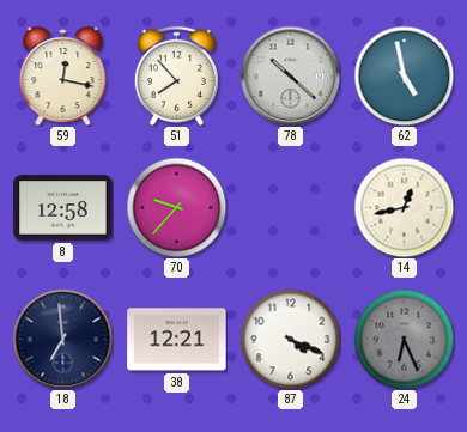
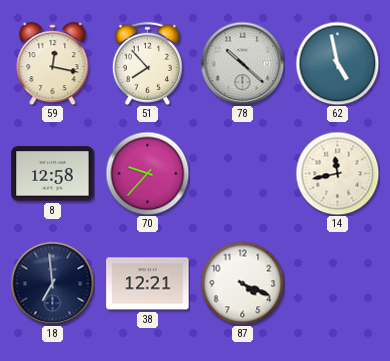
14: 12:43 -> 11:43
24: 6:26 -> none
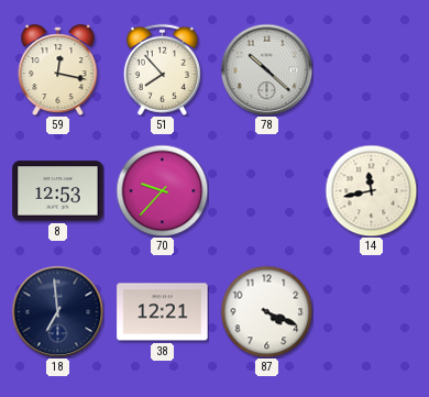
62: 4:58 -> none
8: 12:58 -> 12:53
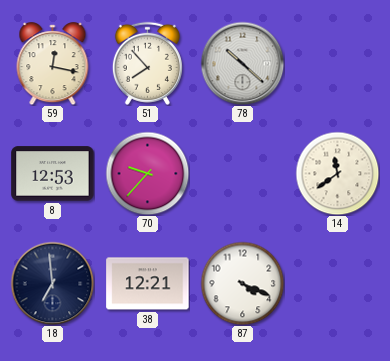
14: 11:43 -> 11:39
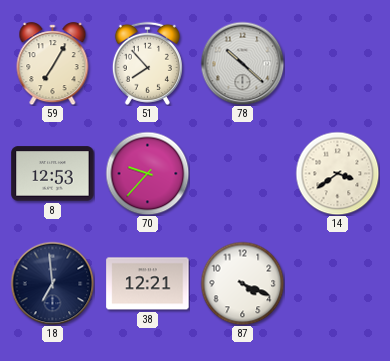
59: 12:17 -> 7:05
14: 11:39 -> 3:39
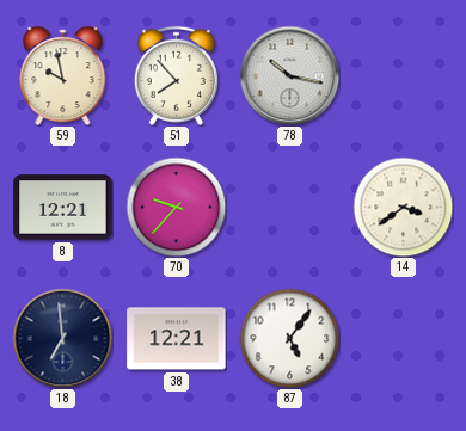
59: 7:05 -> 9:58
78: 10:22 -> 10:17
8: 12:53 -> 12:21
87: 4:19 -> 5:06
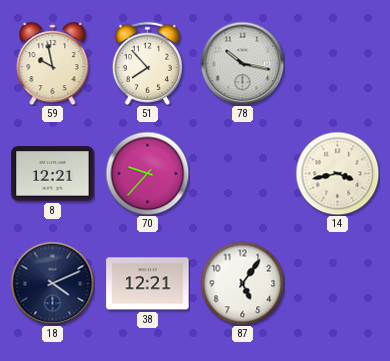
14: 3:39 -> 3:43
18: 6:59 -> 4:11
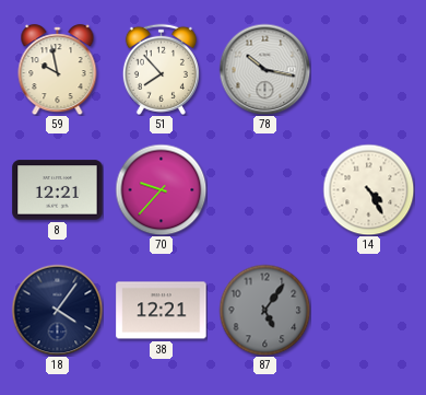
14: 3:43 -> 4:25
18: 4:11 -> 4:06
87 dial: white -> grey
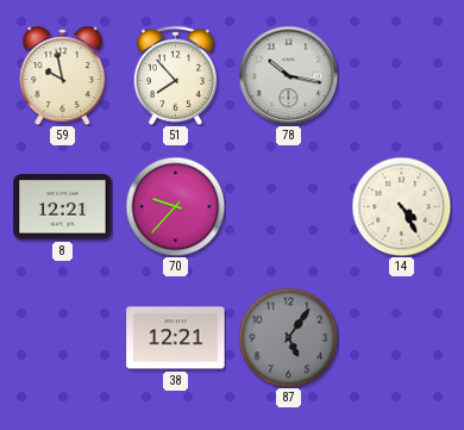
18: 4:06 -> none
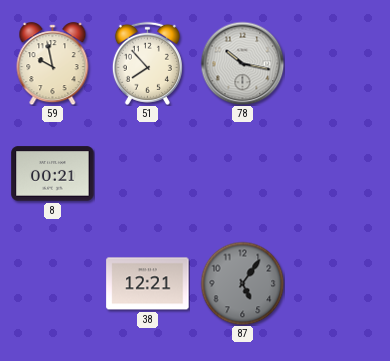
8: 12:21 -> 00:21
70: 9:37 -> none
14: 4:25 -> none
